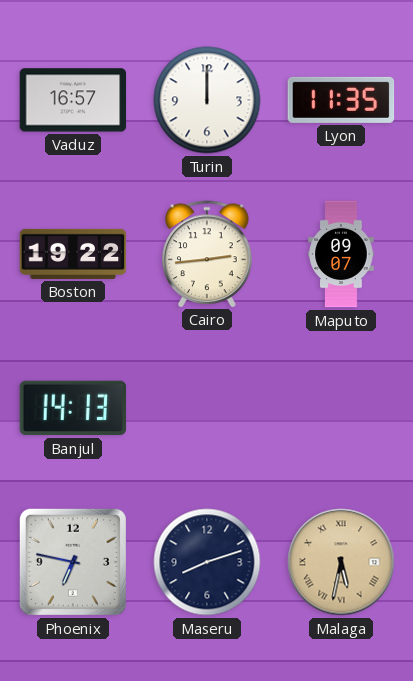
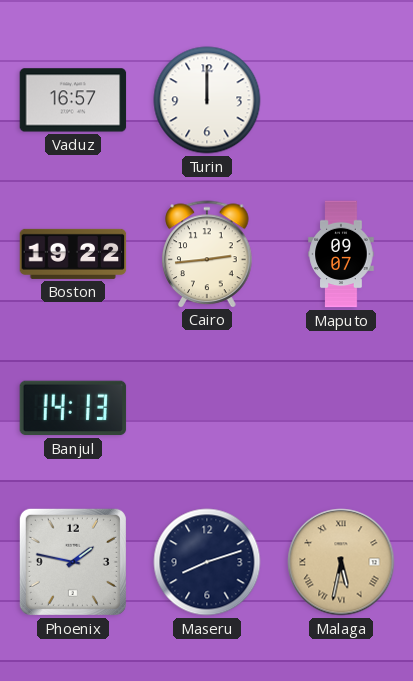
Lyon: 11:35 -> none
Phoenix: 6:47 -> 1:47
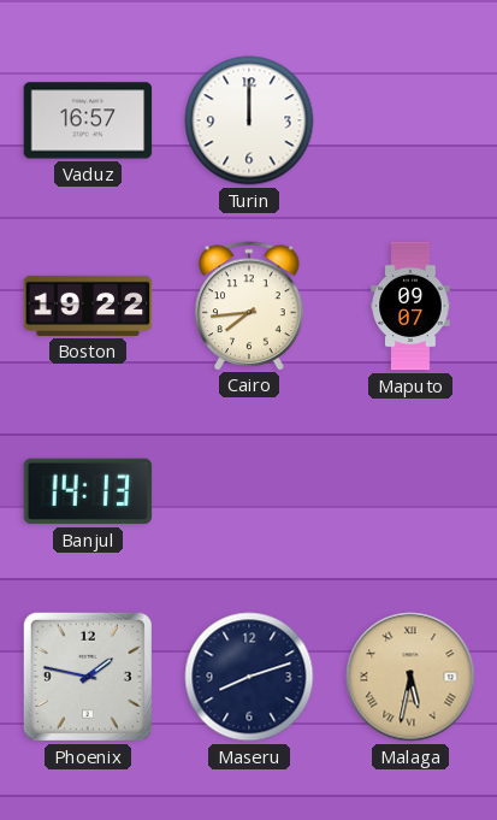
Cairo: 2:44 -> 7:44
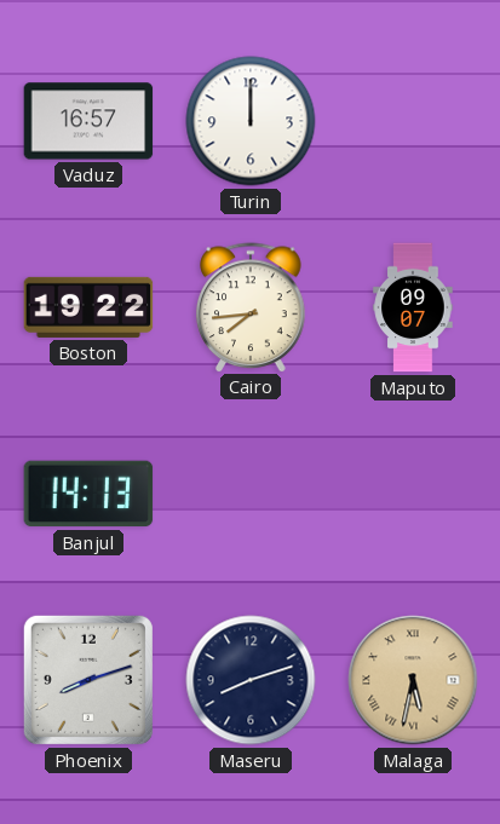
Phoenix: 1:47 -> 8:12
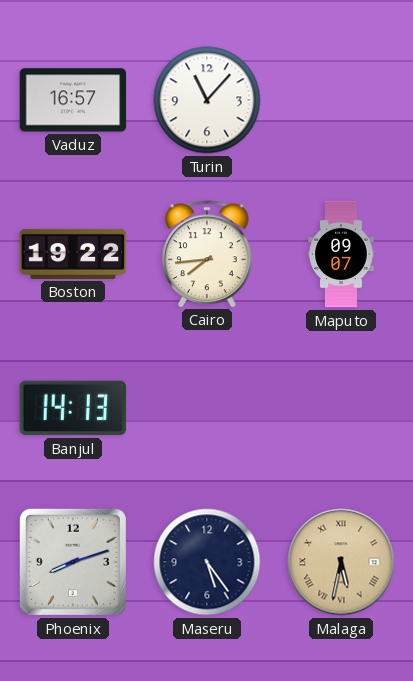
Turin: 12:00 -> 11:07
Maseru: 8:12 -> 5:24
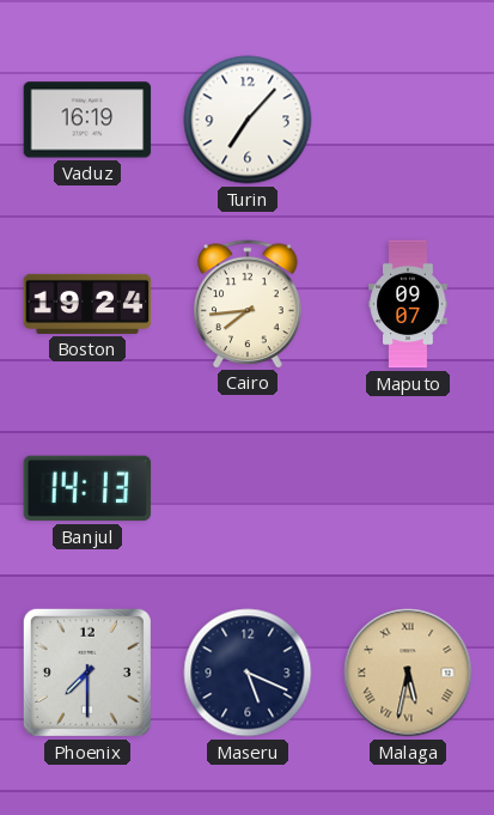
Vaduz: 16:57 -> 16:19
Turin: 11:07 -> 7:07
Boston: 19:22 -> 19:24
Phoenix: 8:12 -> 7:30
Maseru: 5:24 -> 5:19
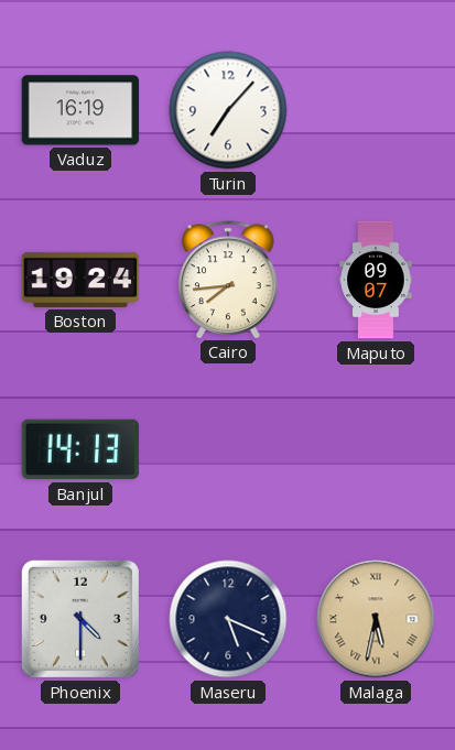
Phoenix: 7:30 -> 4:30
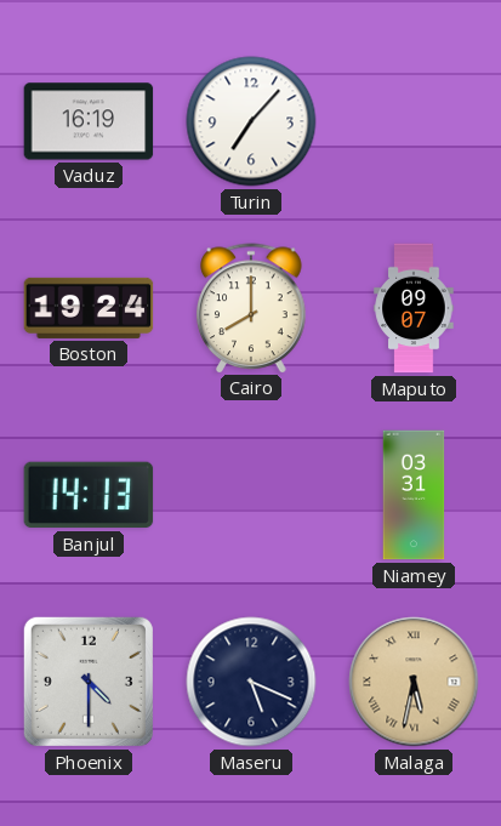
Cairo: 7:44 -> 8:00
Niamey: none -> 03:31
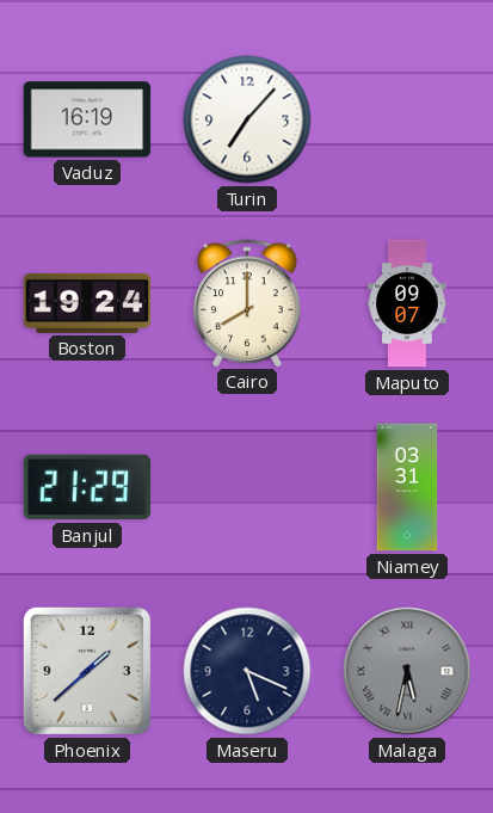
Banjul: 14:13 -> 21:29
Phoenix: 4:30 -> 1:38
Malaga dial: champagne -> grey
